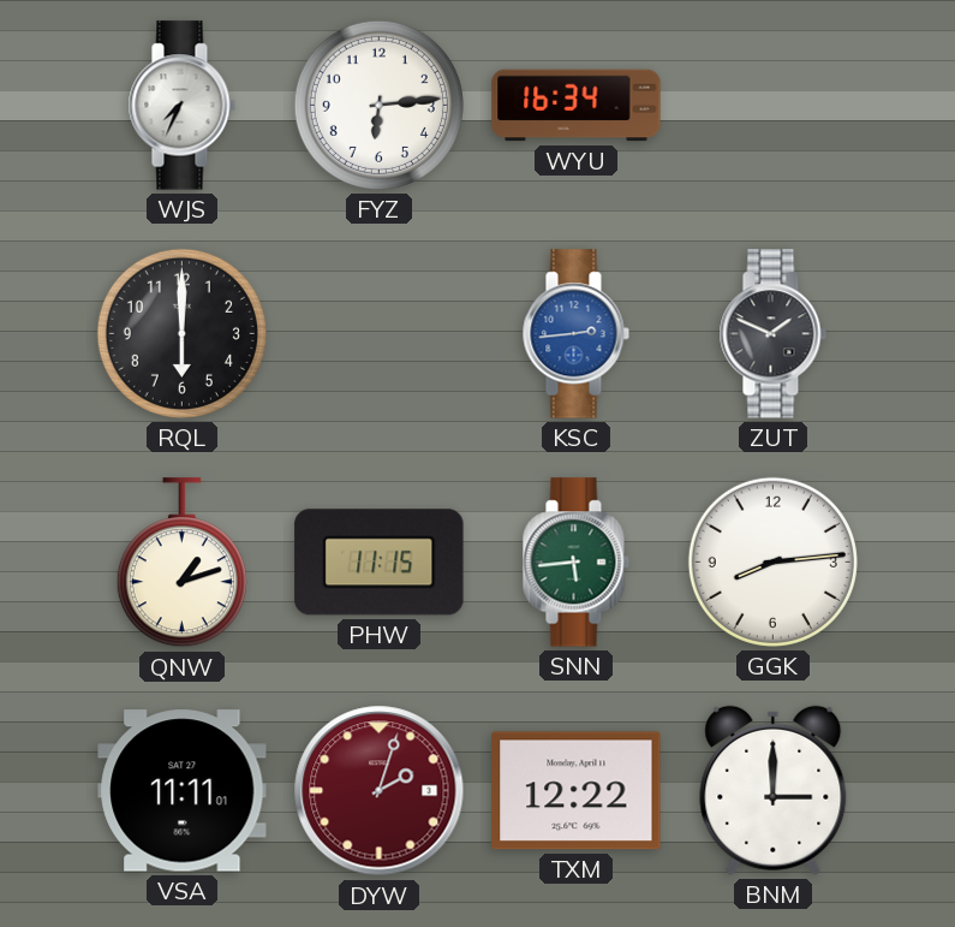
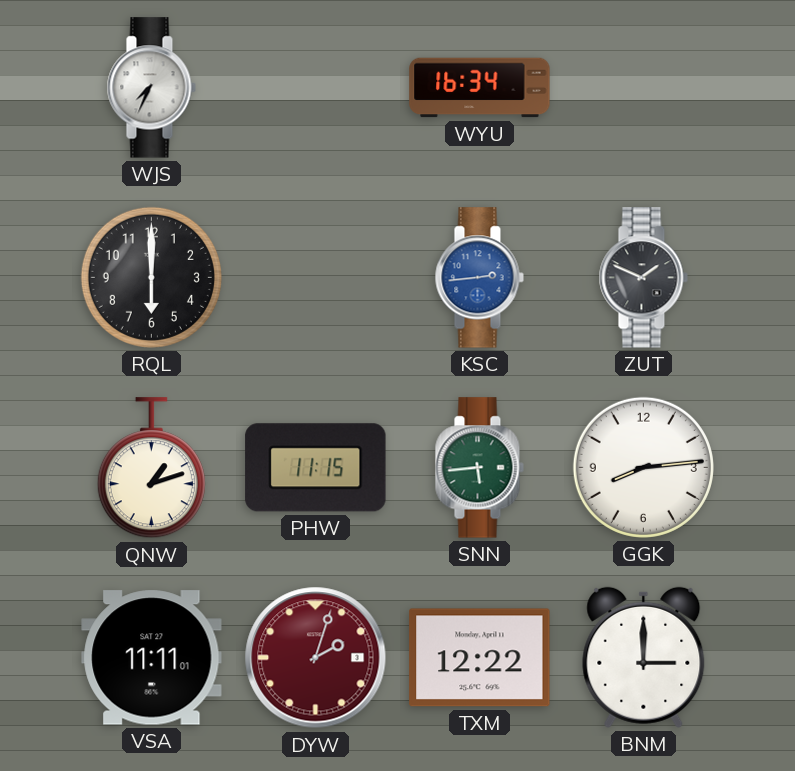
FYZ: 6:14 -> none
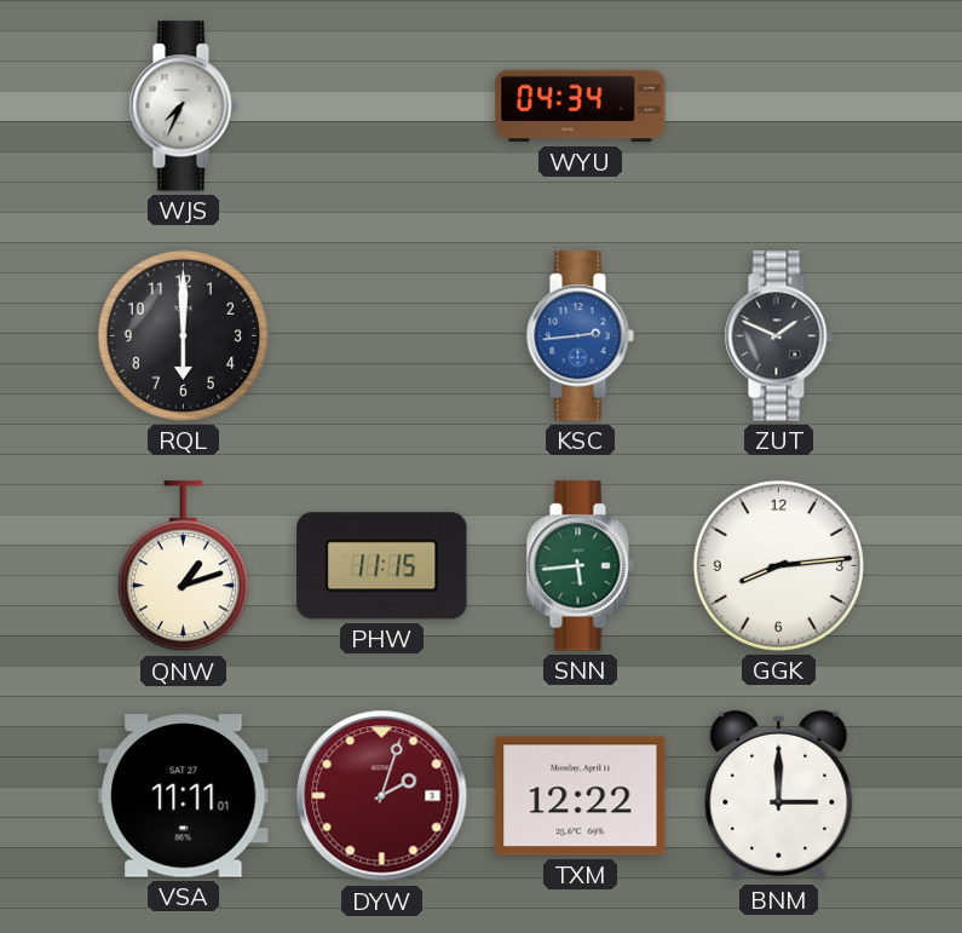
WYU: 16:34 -> 04:34
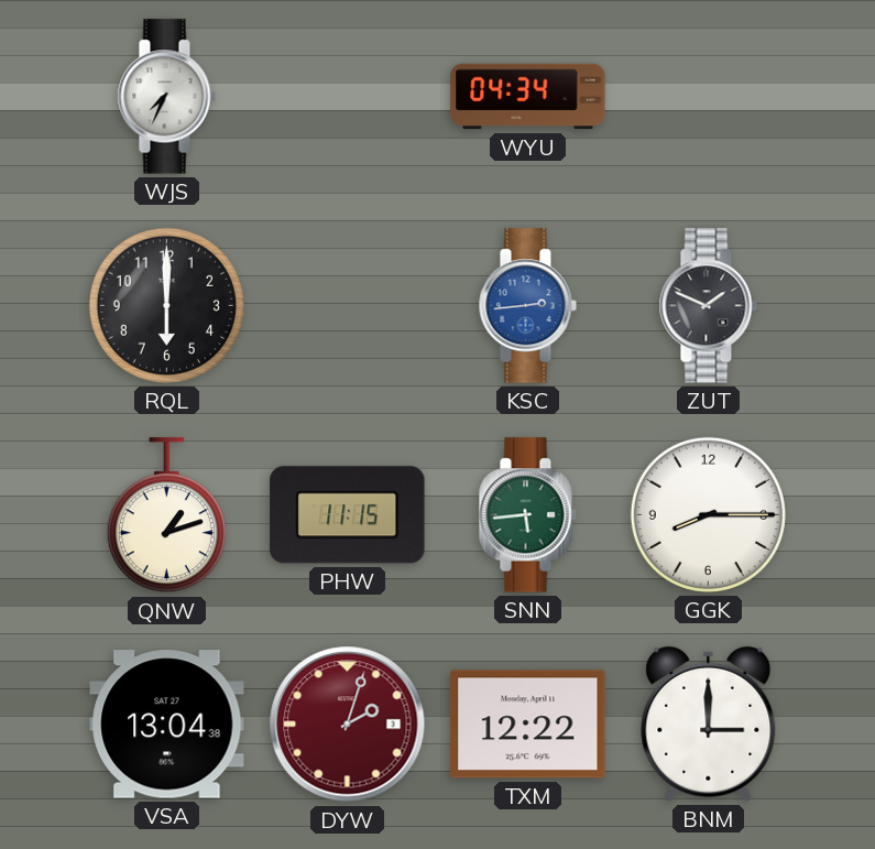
GGK: 8:14 -> 8:15
VSA: 11:11 -> 13:04
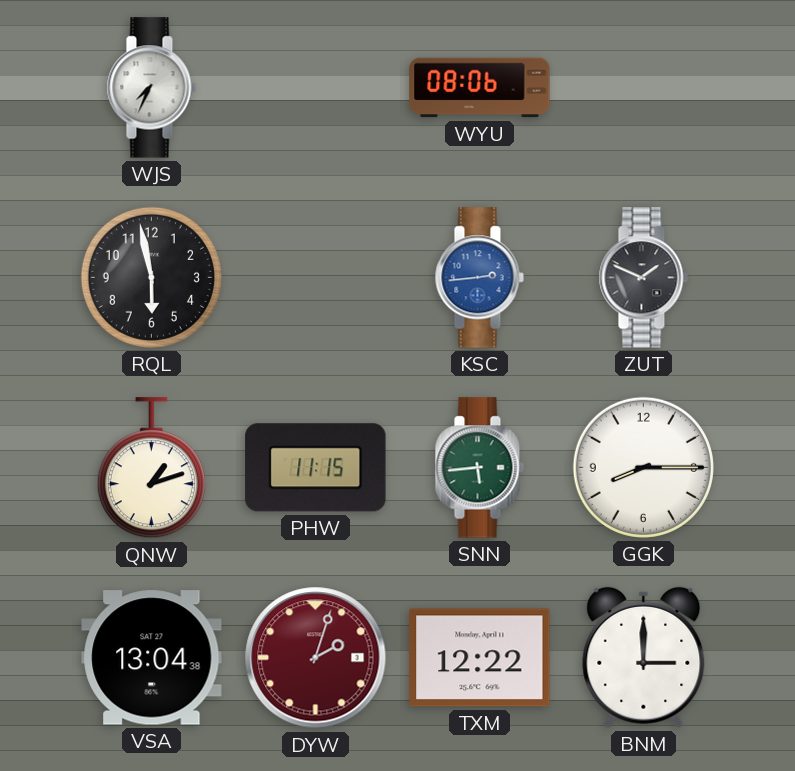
WYU: 04:34 -> 08:06
RQL: 6:00 -> 5:58
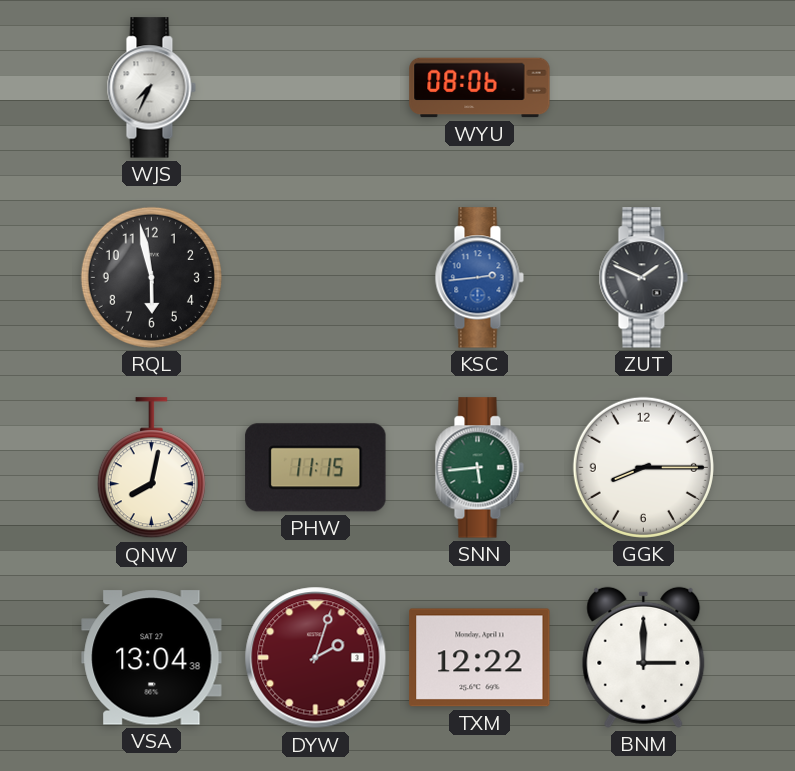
QNW: 1:12 -> 8:02
